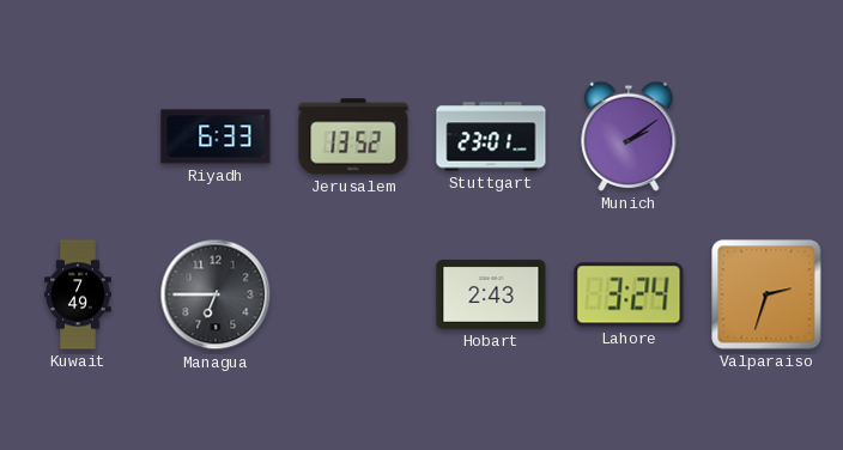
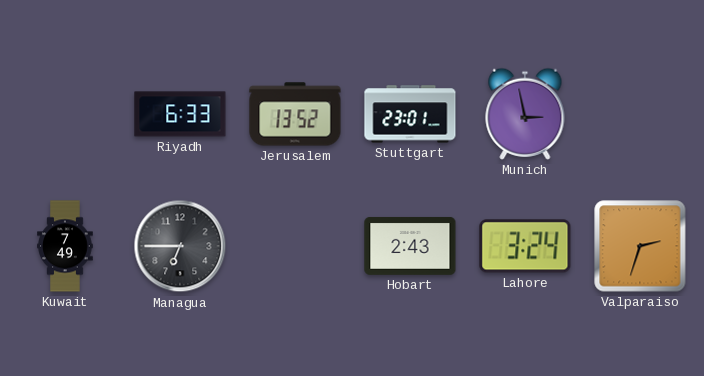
Munich: 2:09 -> 2:58
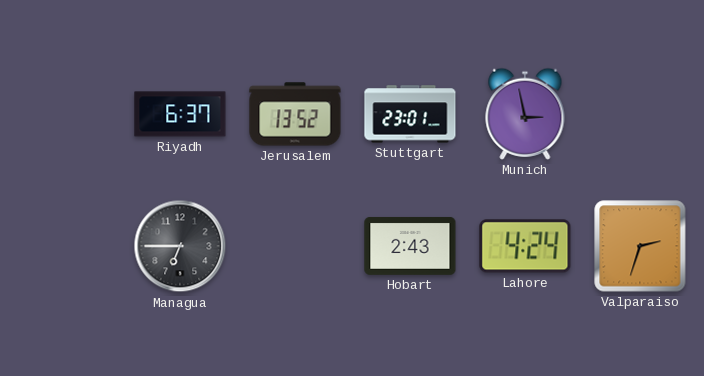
Riyadh: 6:33 -> 6:37
Kuwait: 7:49 -> none
Lahore: 3:24 -> 4:24
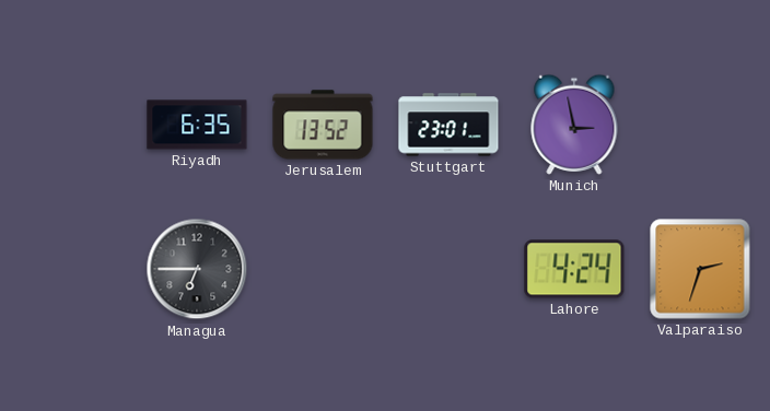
Riyadh: 6:37 -> 6:35
Hobart: 2:43 -> none
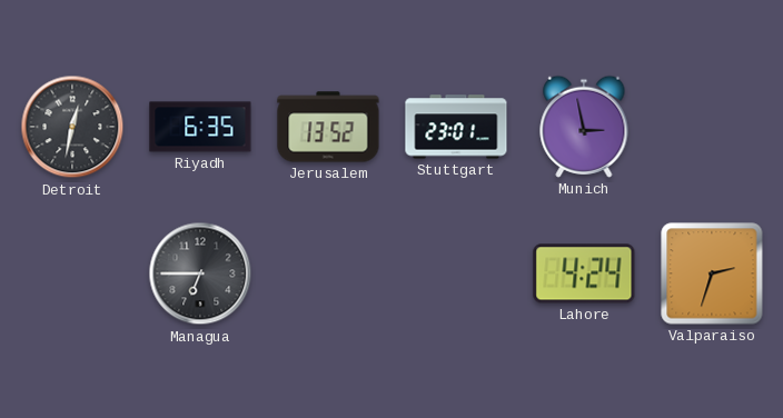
Detroit: none -> 12:32
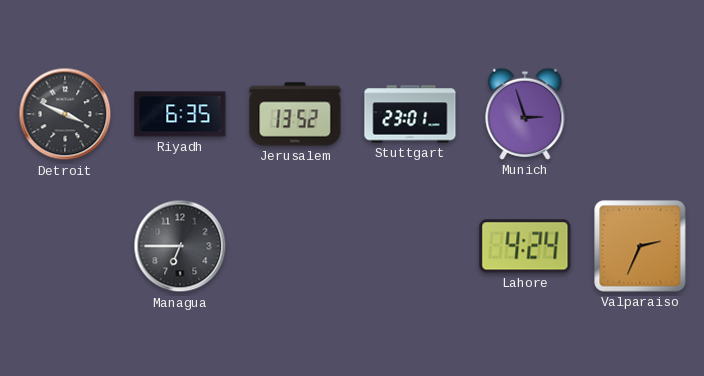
Detroit: 12:32 -> 3:49
Munich: 2:58 -> 2:57
Valparaiso: 2:33 -> 2:34
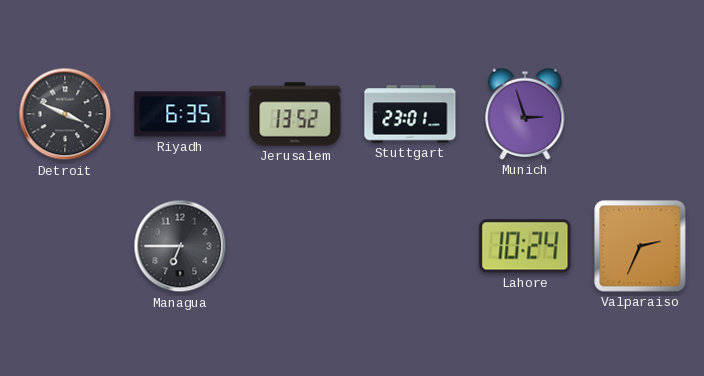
Lahore: 4:24 -> 10:24
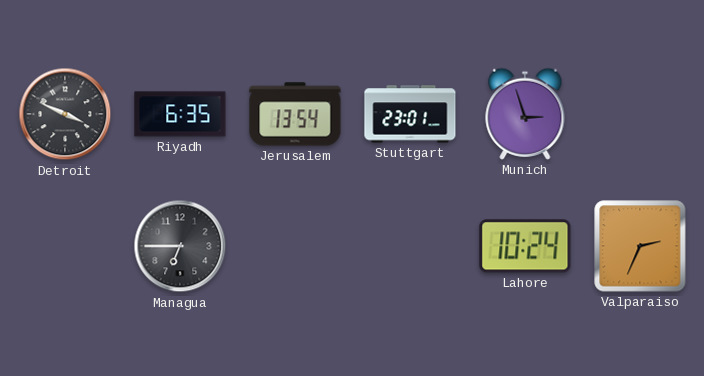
Jerusalem: 13:52 -> 13:54
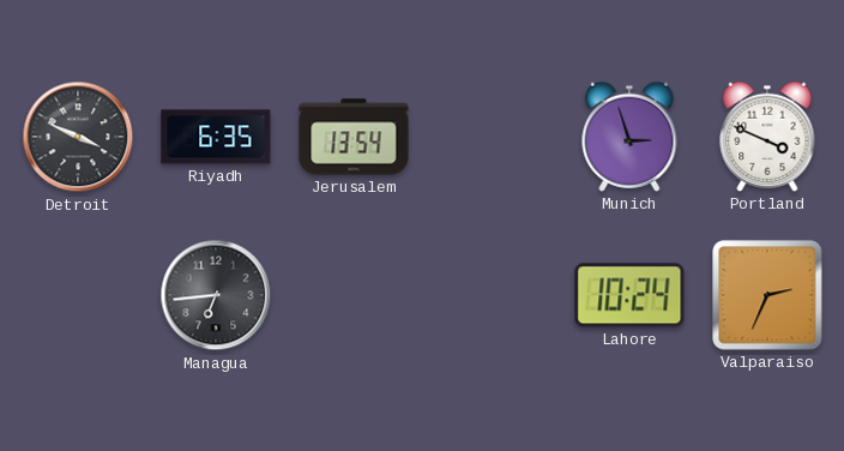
Stuttgart: 23:01 -> none
Portland: none -> 3:49
Managua: 6:45 -> 6:44
